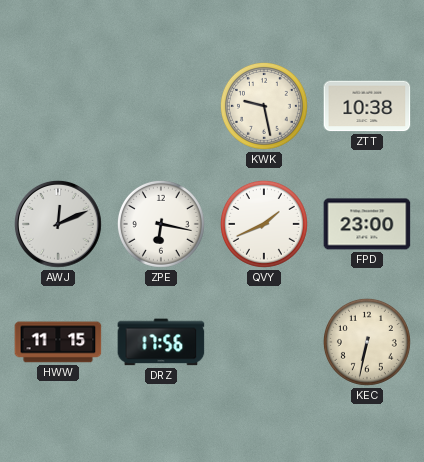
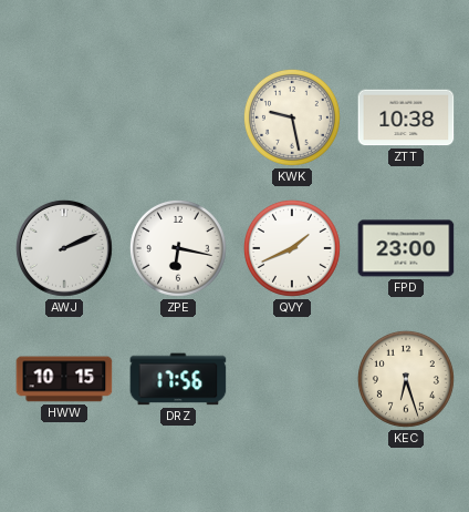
AWJ: 12:11 -> 2:11
HWW: 11:15 -> 10:15
KEC: 6:32 -> 6:27
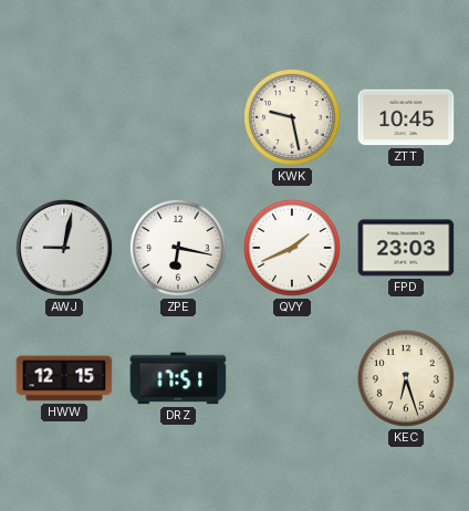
ZTT: 10:38 -> 10:45
AWJ: 2:11 -> 9:02
FPD: 23:00 -> 23:03
HWW: 10:15 -> 12:15
DRZ: 17:56 -> 17:51
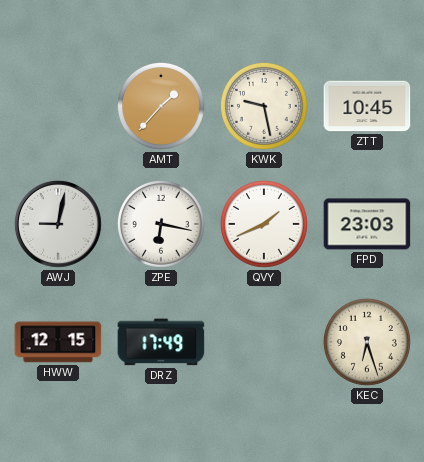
AMT: none -> 1:37
DRZ: 17:51 -> 17:49
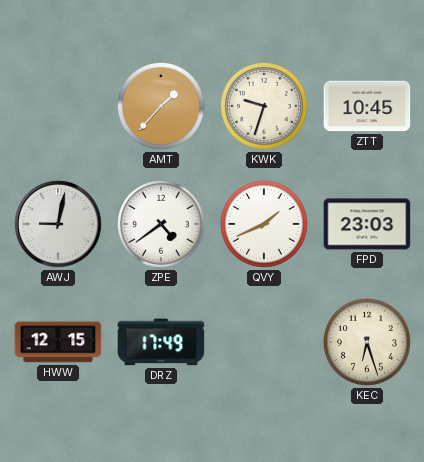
KWK: 9:28 -> 9:33
ZPE: 6:17 -> 4:39
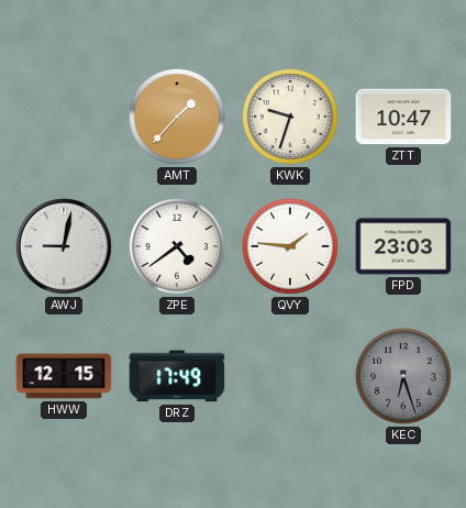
ZTT: 10:45 -> 10:47
QVY: 1:41 -> 1:46
KEC dial: cream -> grey
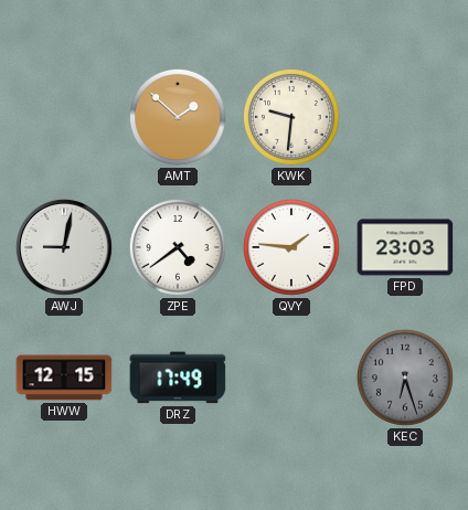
AMT: 1:37 -> 1:52
KWK: 9:33 -> 9:31
ZTT: 10:47 -> none
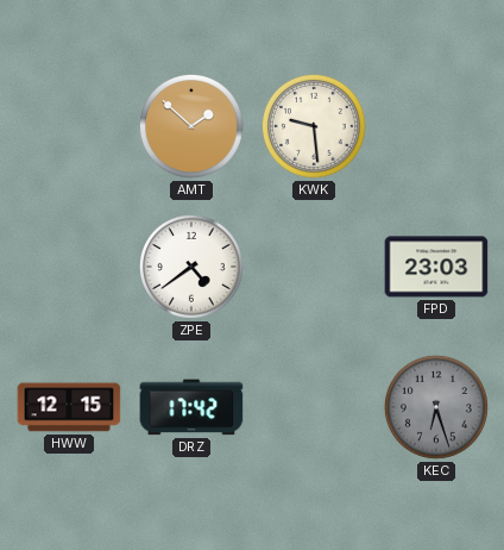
KWK: 9:31 -> 9:29
AWJ: 9:02 -> none
QVY: 1:46 -> none
DRZ: 17:49 -> 17:42
